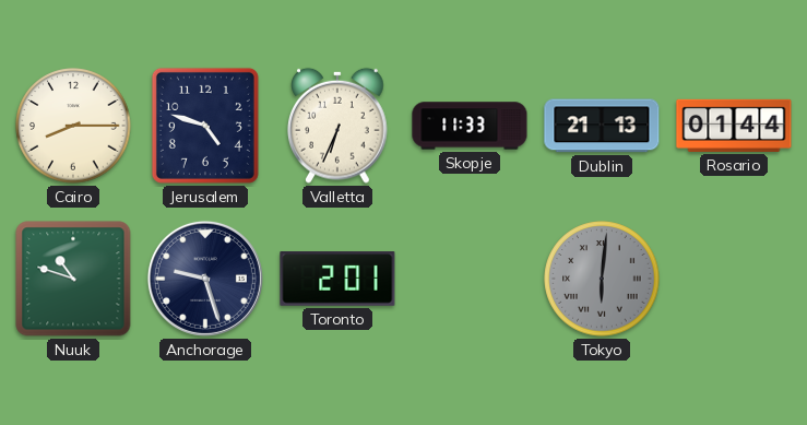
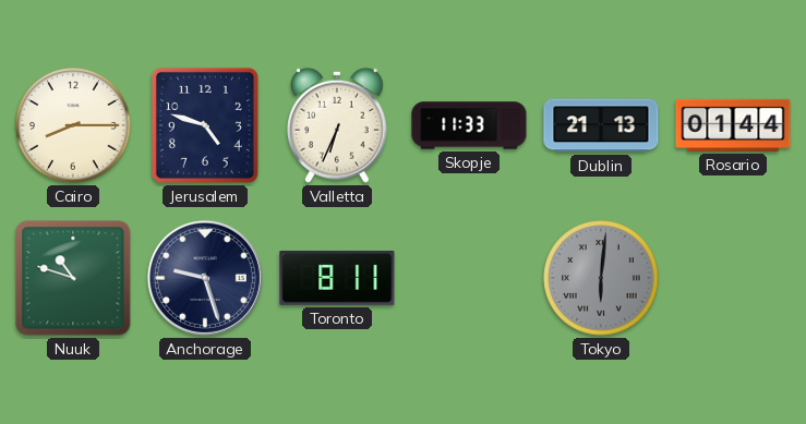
Toronto: 2:01 -> 8:11
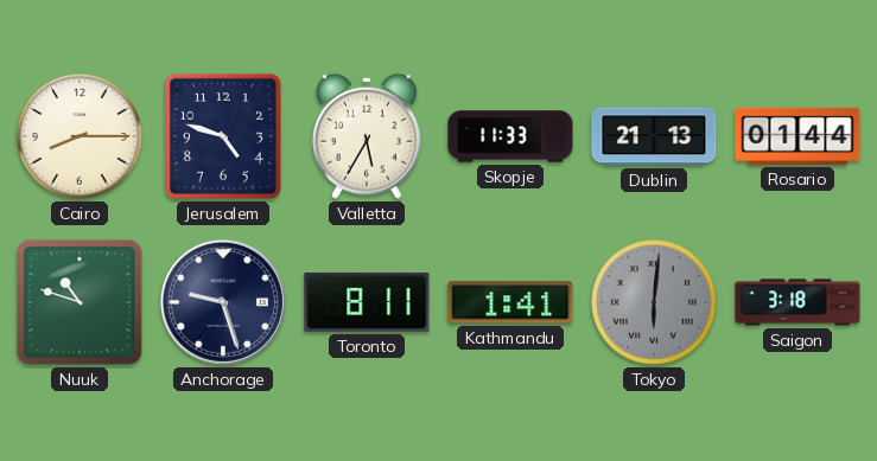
Valletta: 6:34 -> 5:35
Kathmandu: none -> 1:41
Saigon: none -> 3:18
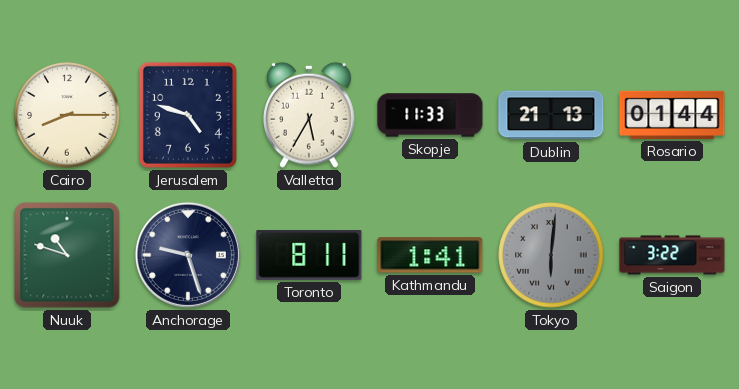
Saigon: 3:18 -> 3:22
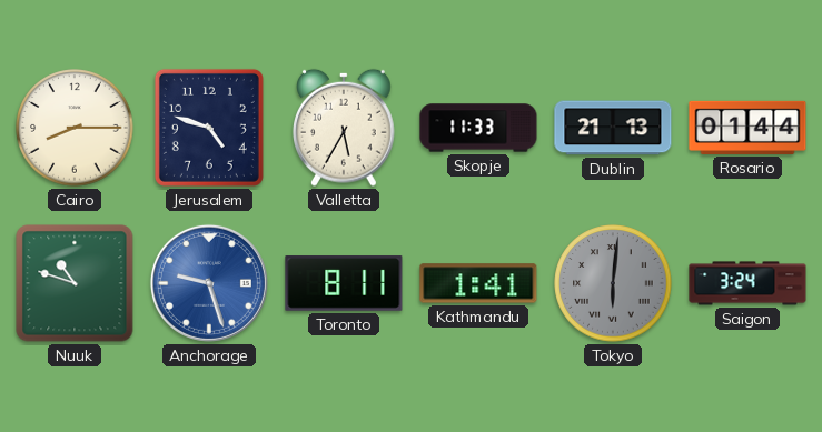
Anchorage dial: navy -> blue
Saigon: 3:22 -> 3:24
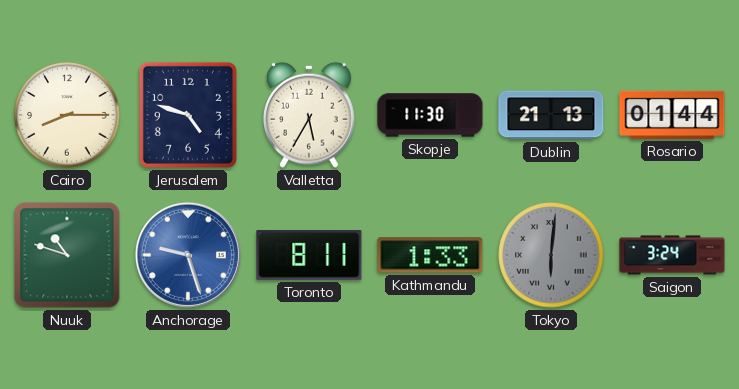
Skopje: 11:33 -> 11:30
Kathmandu: 1:41 -> 1:33
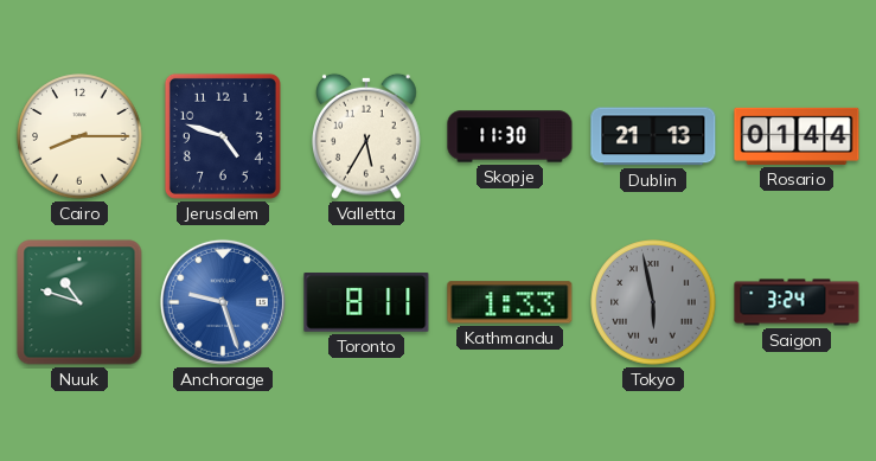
Tokyo: 6:01 -> 5:58
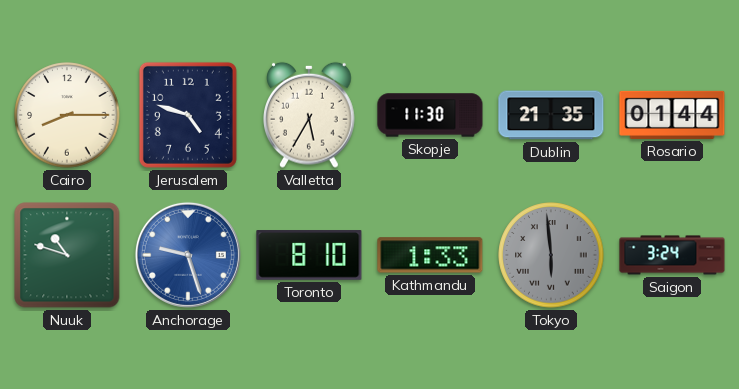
Dublin: 21:13 -> 21:35
Toronto: 8:11 -> 8:10
Tokyo: 5:58 -> 5:59
